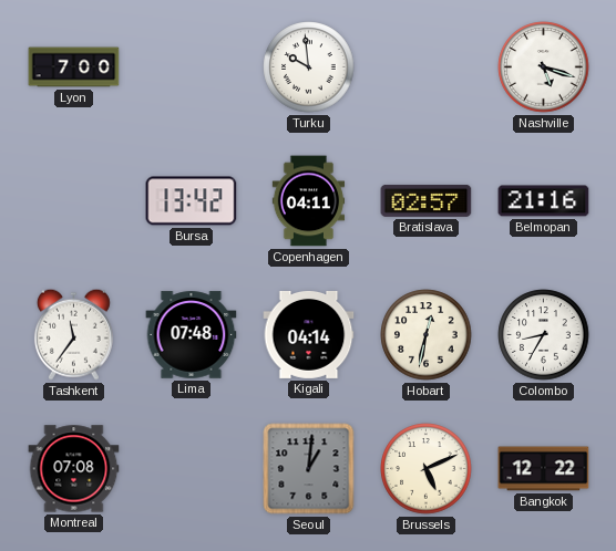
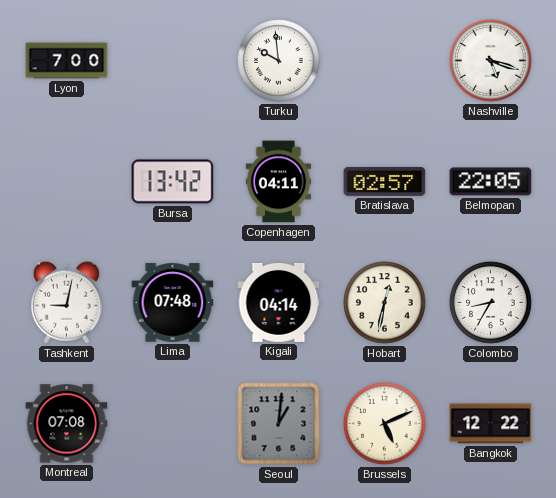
Belmopan: 21:16 -> 22:05
Tashkent: 11:36 -> 9:02
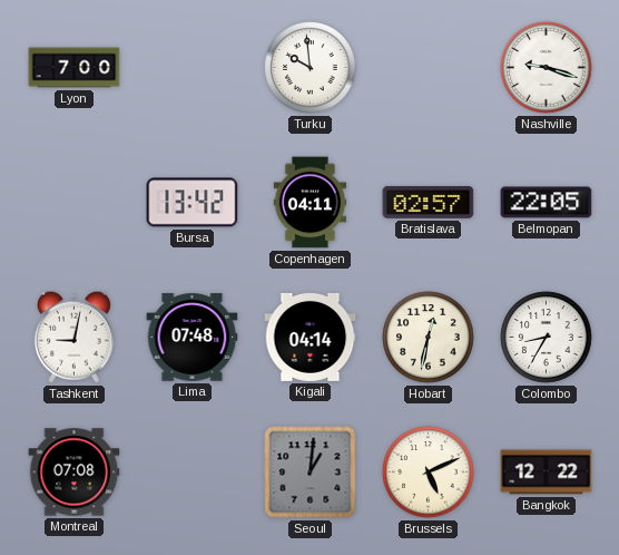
Nashville: 5:18 -> 9:18
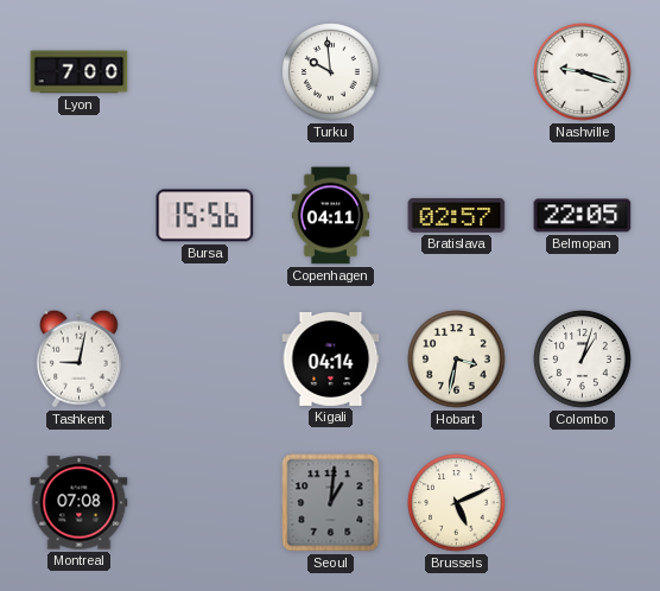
Bursa: 13:42 -> 15:56
Lima: 07:48 -> none
Hobart: 12:32 -> 3:32
Colombo: 8:35 -> 1:03
Bangkok: 12:22 -> none
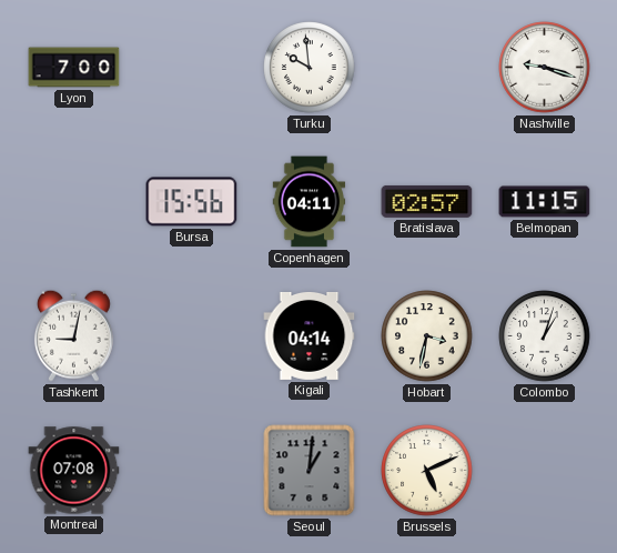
Belmopan: 22:05 -> 11:15
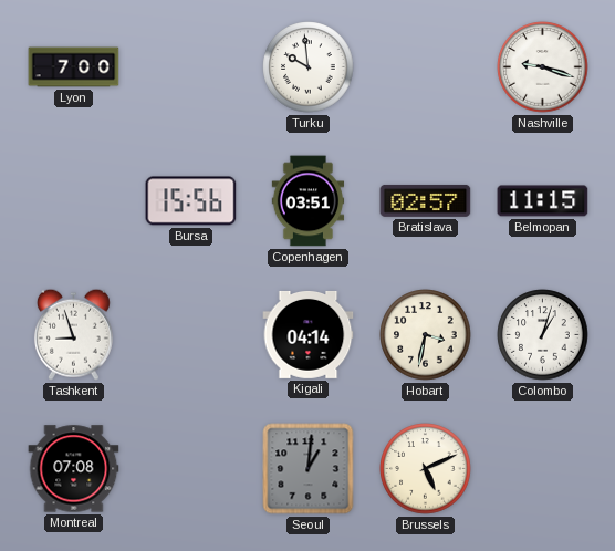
Copenhagen: 04:11 -> 03:51
Tashkent: 9:02 -> 8:57
